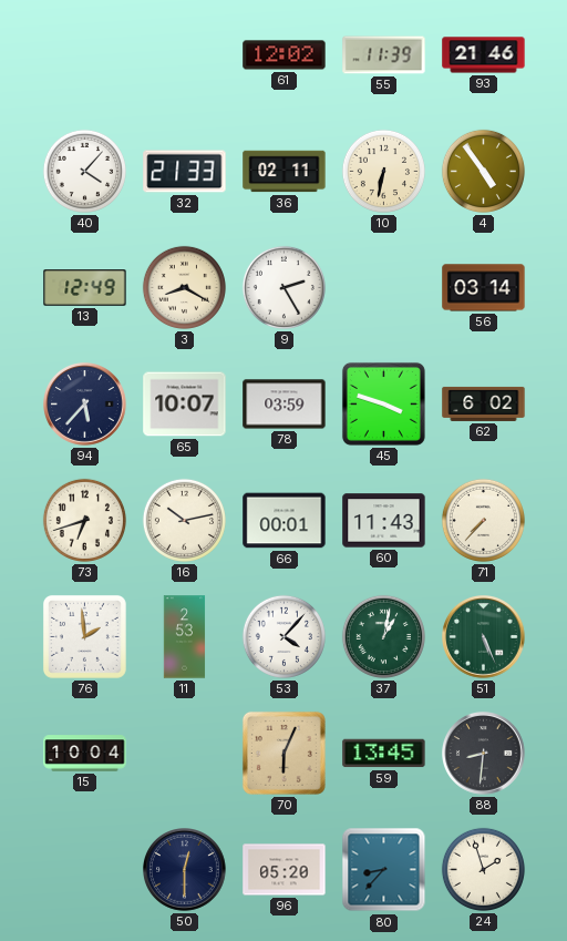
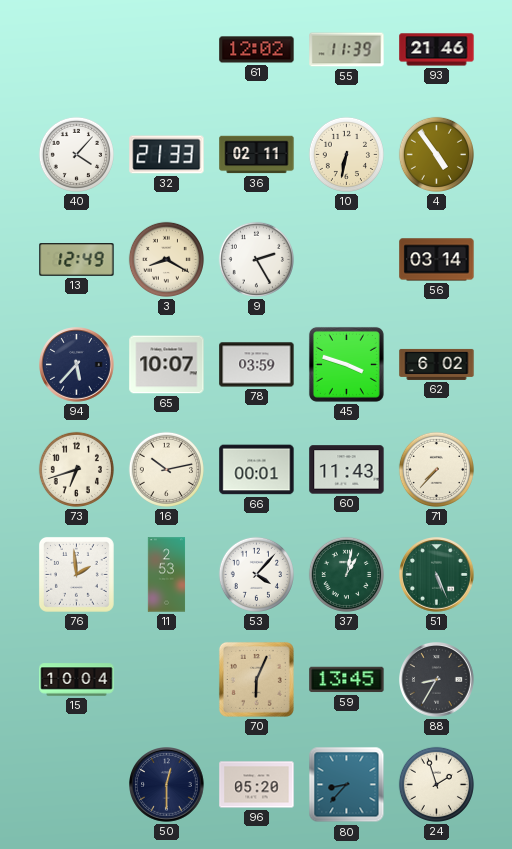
88: 8:31 -> 8:35
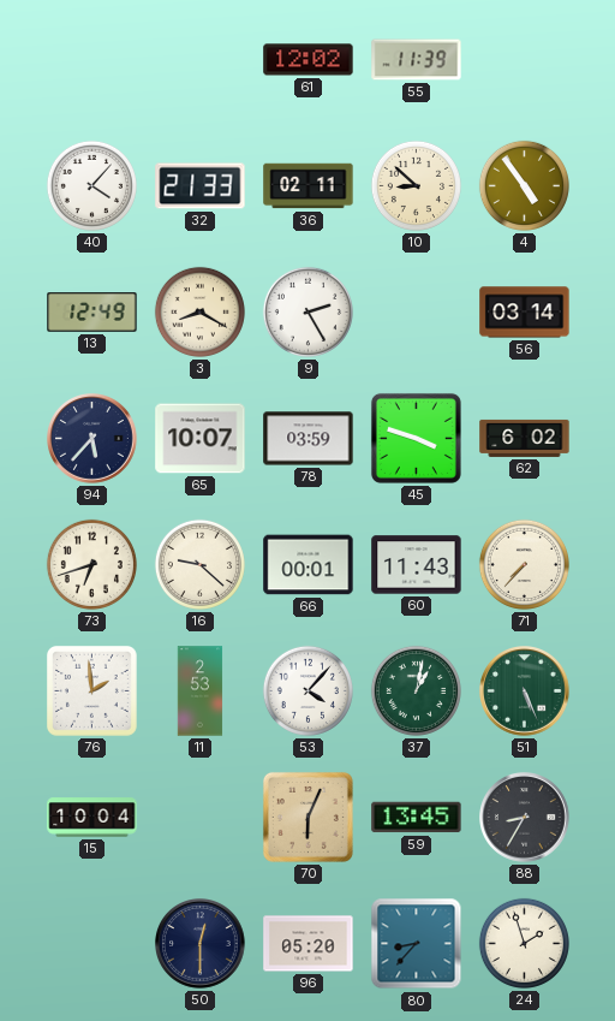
93: 21:46 -> none
10: 6:32 -> 8:52
16: 10:13 -> 9:22
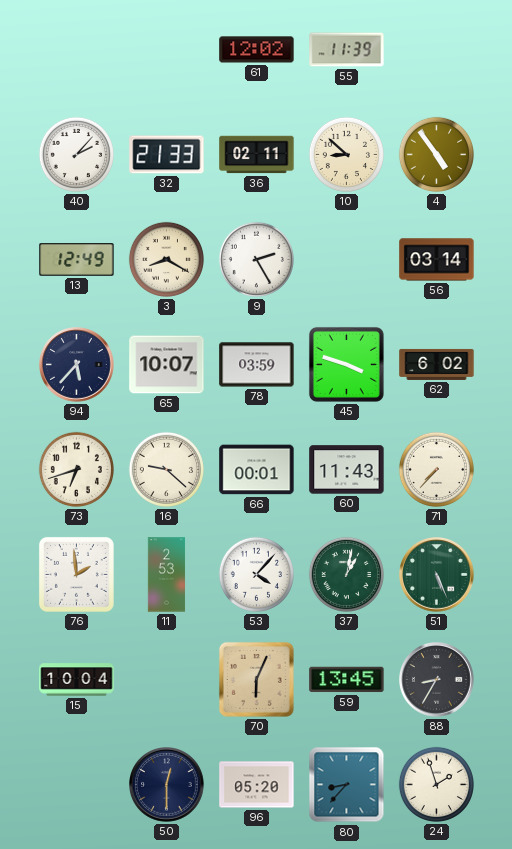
40: 4:07 -> 2:07
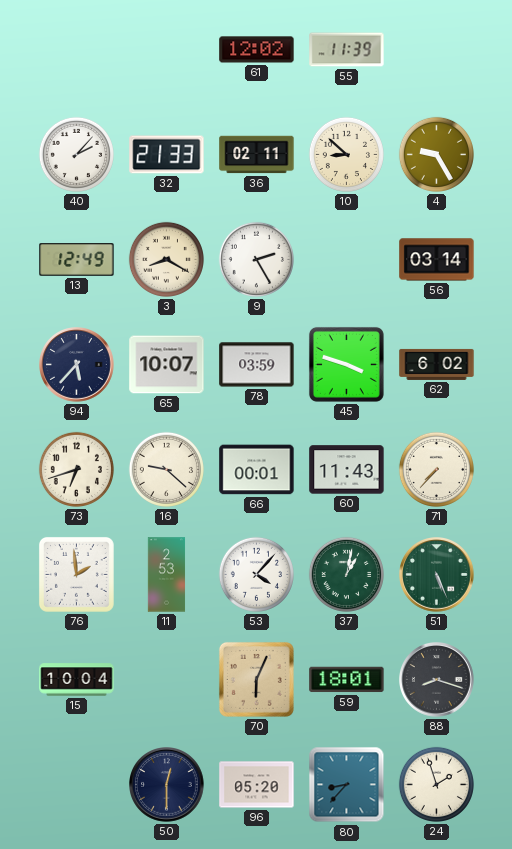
4: 4:54 -> 9:25
59: 13:45 -> 18:01
88: 8:35 -> 8:18
